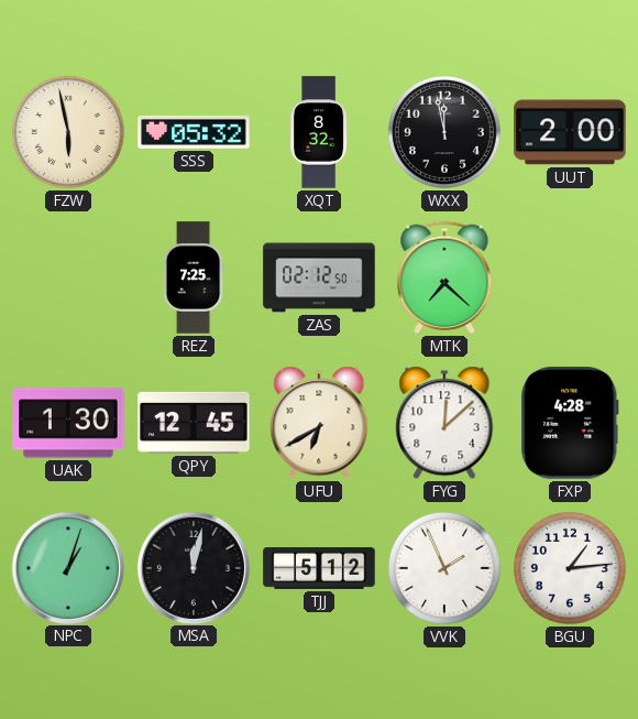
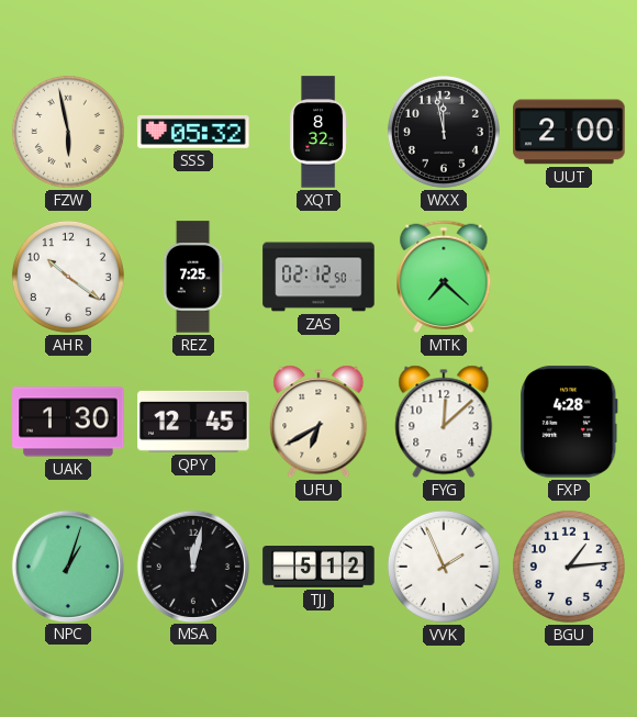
AHR: none -> 10:21
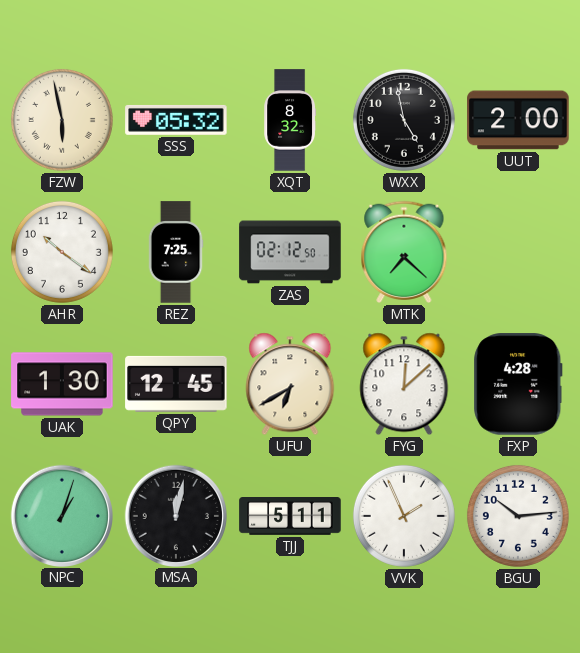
WXX: 11:58 -> 4:58
TJJ: 5:12 -> 5:11
BGU: 1:14 -> 10:14
